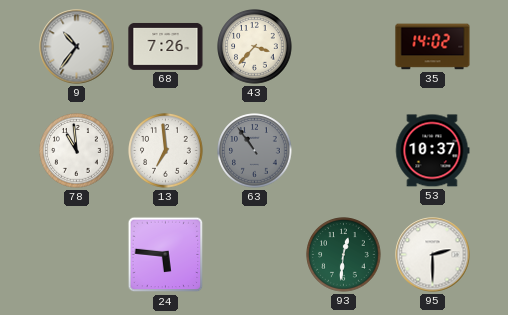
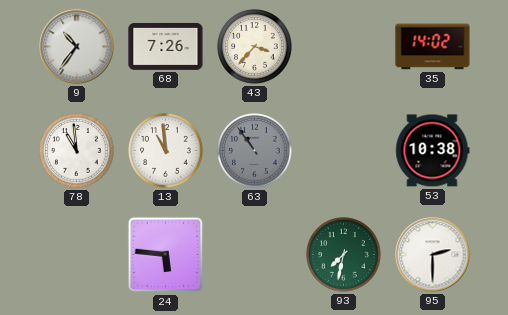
13: 6:59 -> 10:59
53: 10:37 -> 10:38
93: 12:31 -> 7:32
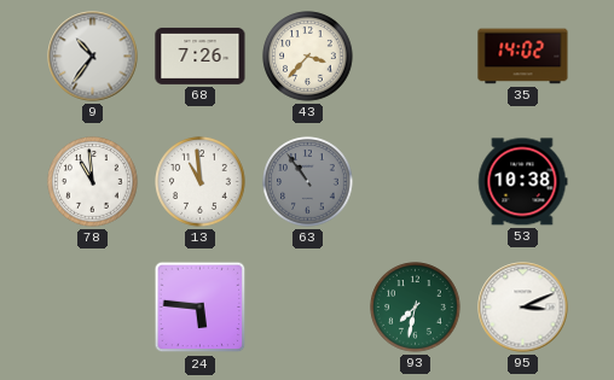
95: 2:30 -> 3:11
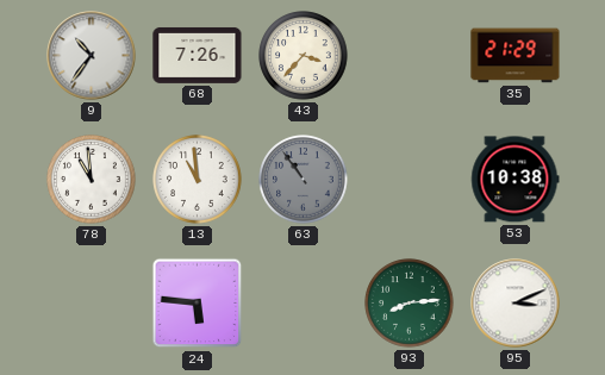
35: 14:02 -> 21:29
93: 7:32 -> 8:14
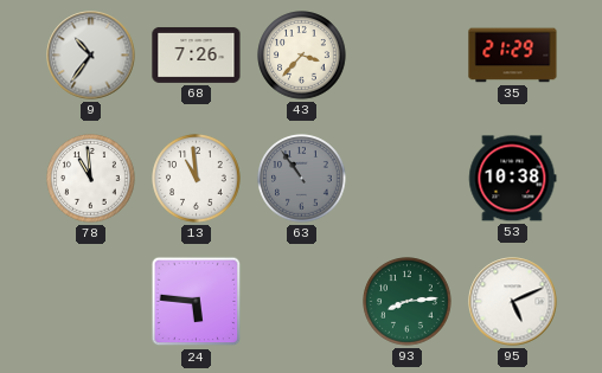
95: 3:11 -> 5:11
